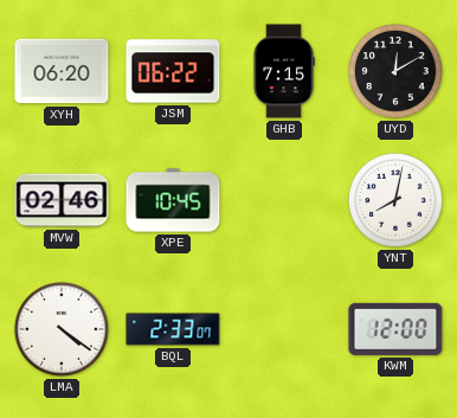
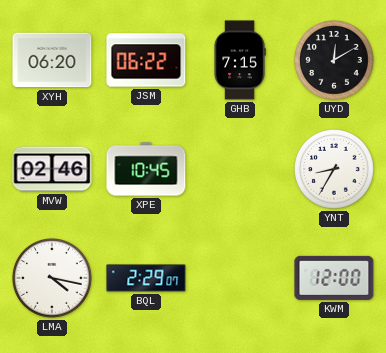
YNT: 8:02 -> 8:35
LMA: 4:21 -> 4:17
BQL: 2:33 -> 2:29
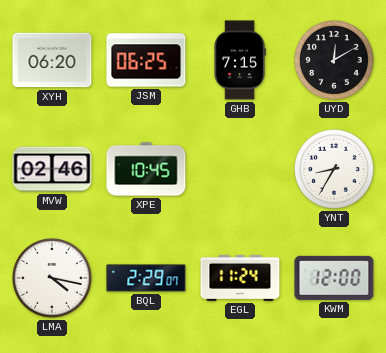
JSM: 06:22 -> 06:25
EGL: none -> 11:24
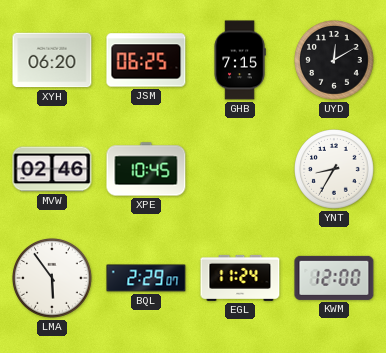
LMA: 4:17 -> 5:54
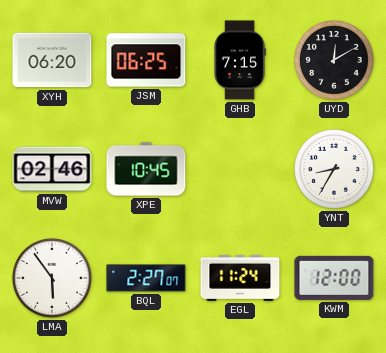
BQL: 2:29 -> 2:27
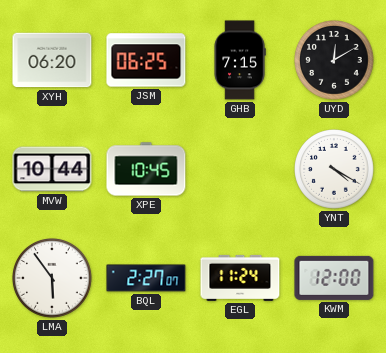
MVW: 02:46 -> 10:44
YNT: 8:35 -> 4:20
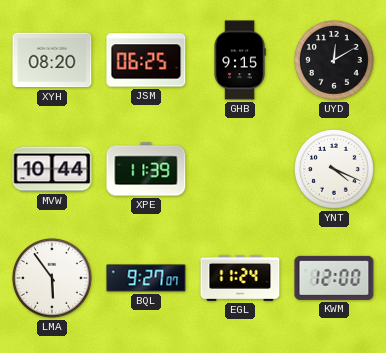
XYH: 06:20 -> 08:20
GHB: 7:15 -> 9:15
XPE: 10:45 -> 11:39
YNT: 4:20 -> 4:19
BQL: 2:27 -> 9:27
